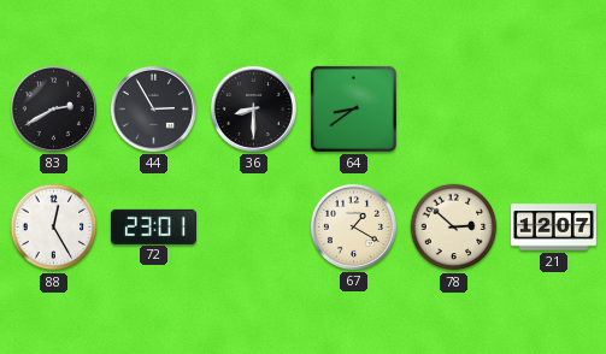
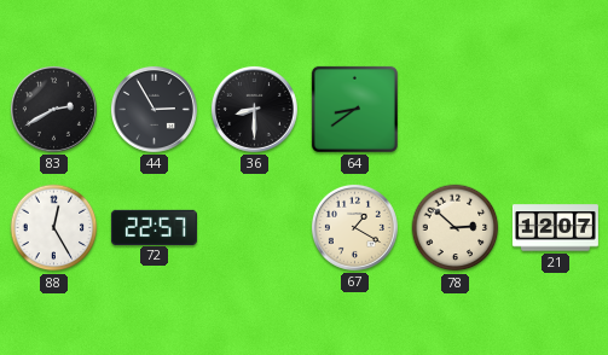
72: 23:01 -> 22:57
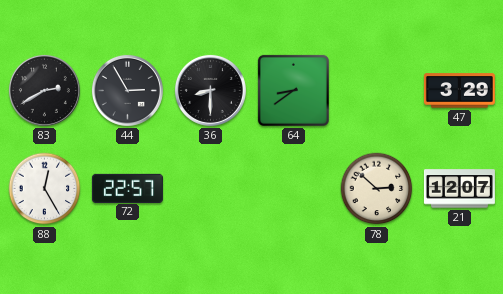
47: none -> 3:29
67: 1:20 -> none
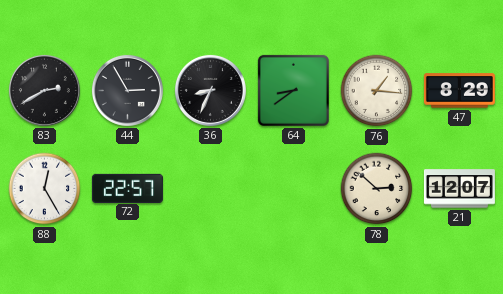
36: 8:30 -> 8:34
76: none -> 1:16
47: 3:29 -> 8:29
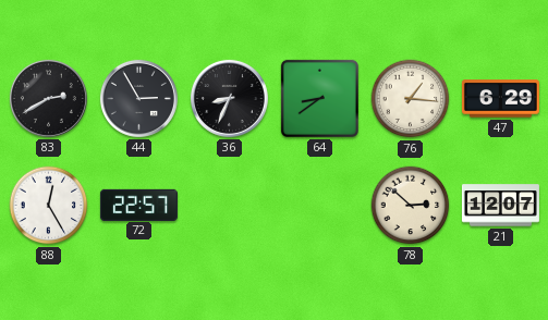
47: 8:29 -> 6:29
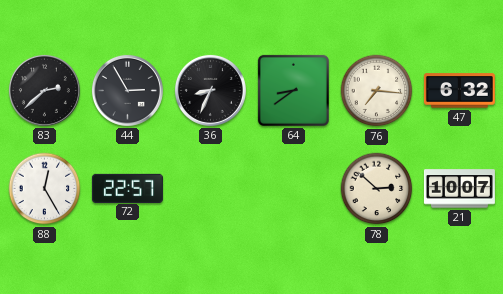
83: 2:40 -> 2:38
76: 1:16 -> 7:16
47: 6:29 -> 6:32
21: 12:07 -> 10:07
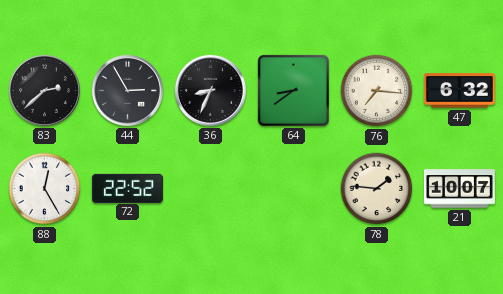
72: 22:57 -> 22:52
78: 2:52 -> 1:46
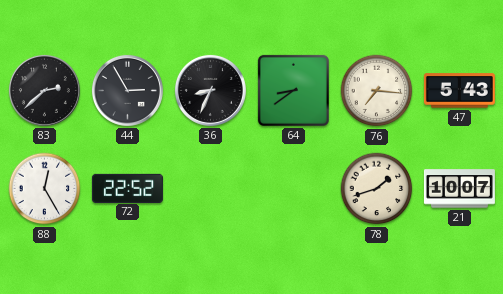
47: 6:32 -> 5:43
78: 1:46 -> 1:42
